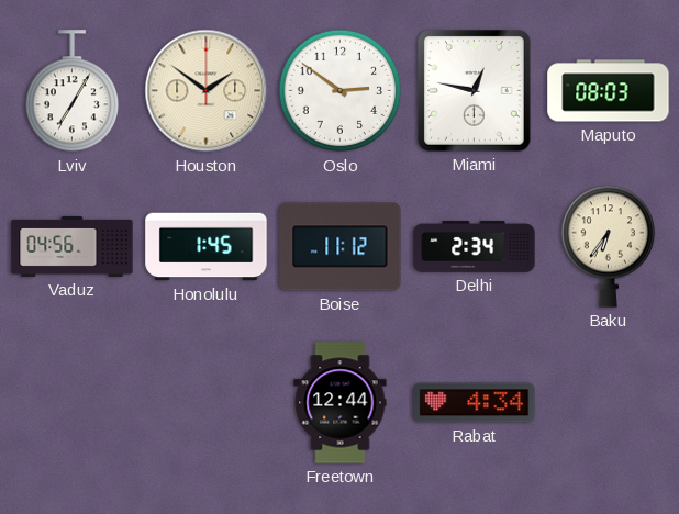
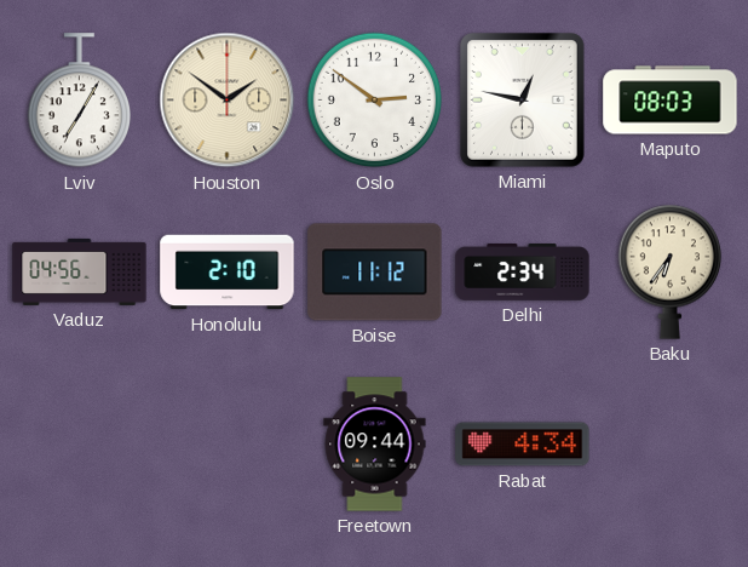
Honolulu: 1:45 -> 2:10
Freetown: 12:44 -> 09:44
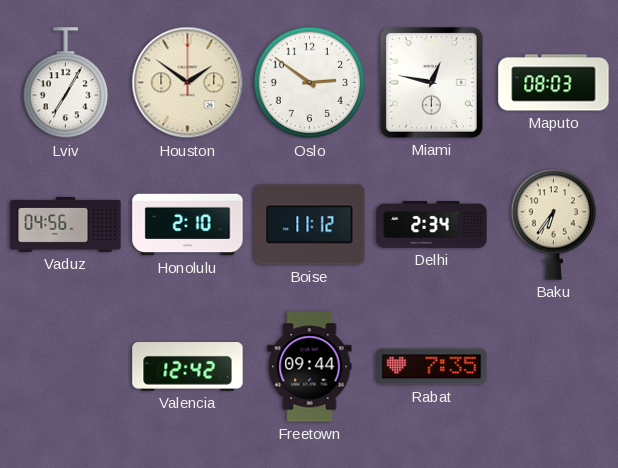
Valencia: none -> 12:42
Rabat: 4:34 -> 7:35
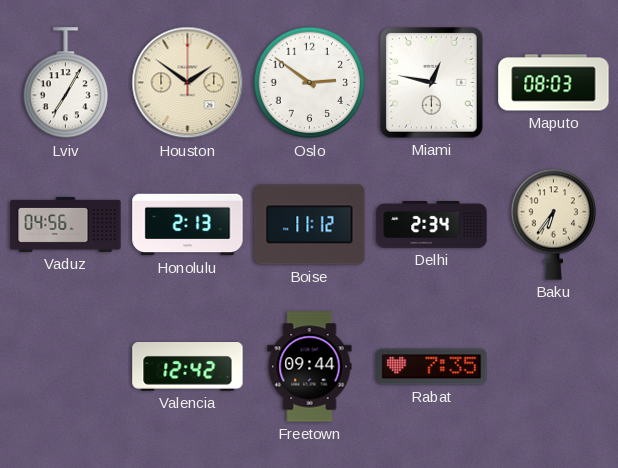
Honolulu: 2:10 -> 2:13
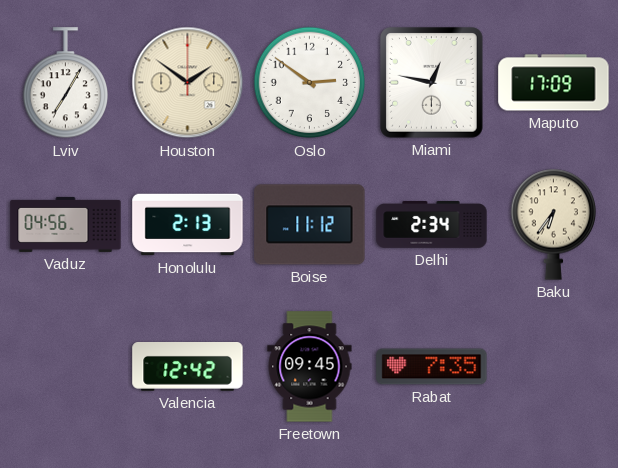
Maputo: 08:03 -> 17:09
Freetown: 09:44 -> 09:45
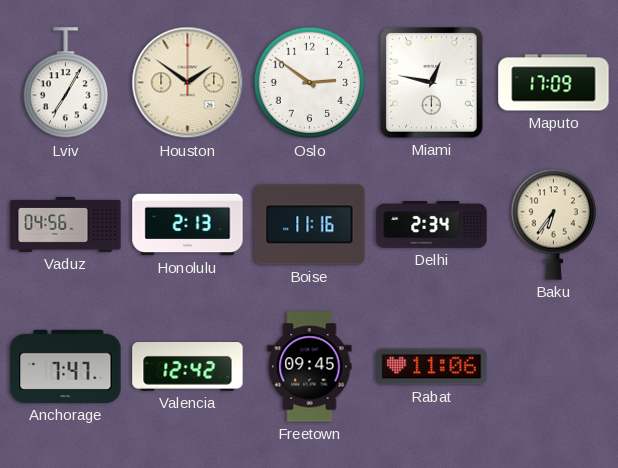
Boise: 11:12 -> 11:16
Anchorage: none -> 7:47
Rabat: 7:35 -> 11:06
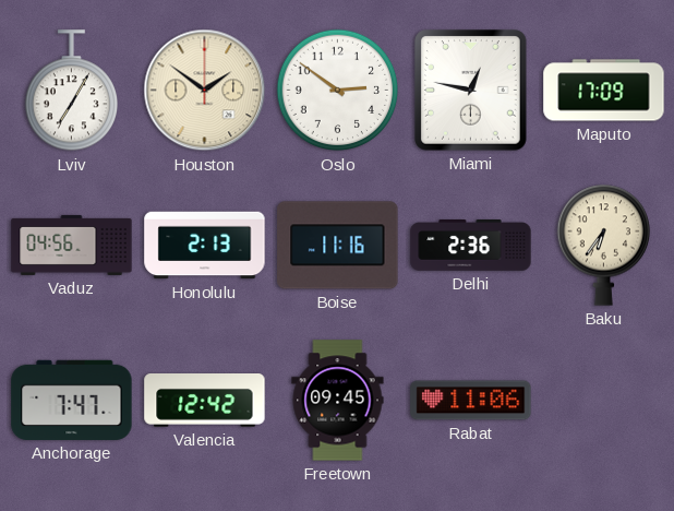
Delhi: 2:34 -> 2:36
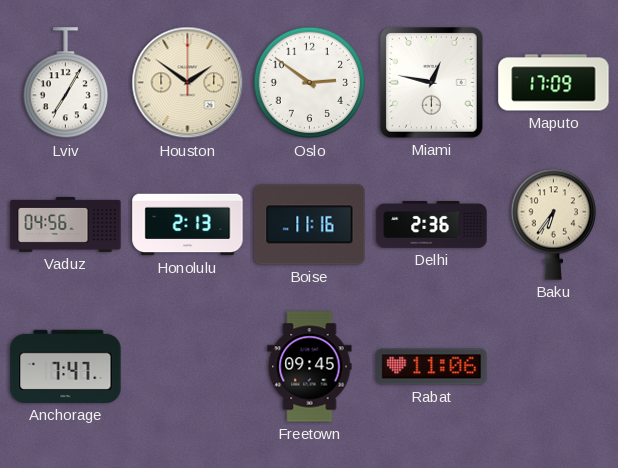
Valencia: 12:42 -> none
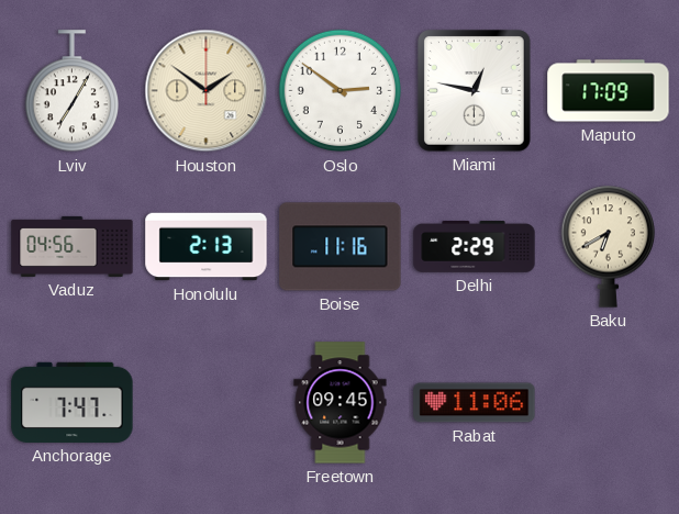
Delhi: 2:36 -> 2:29
Baku: 6:36 -> 6:40
